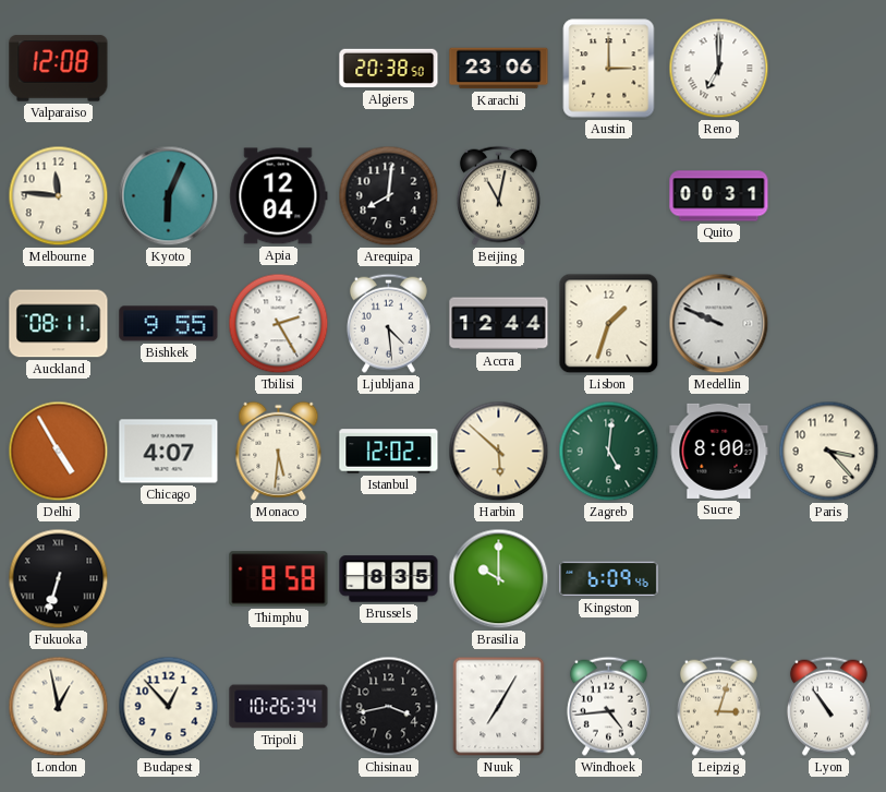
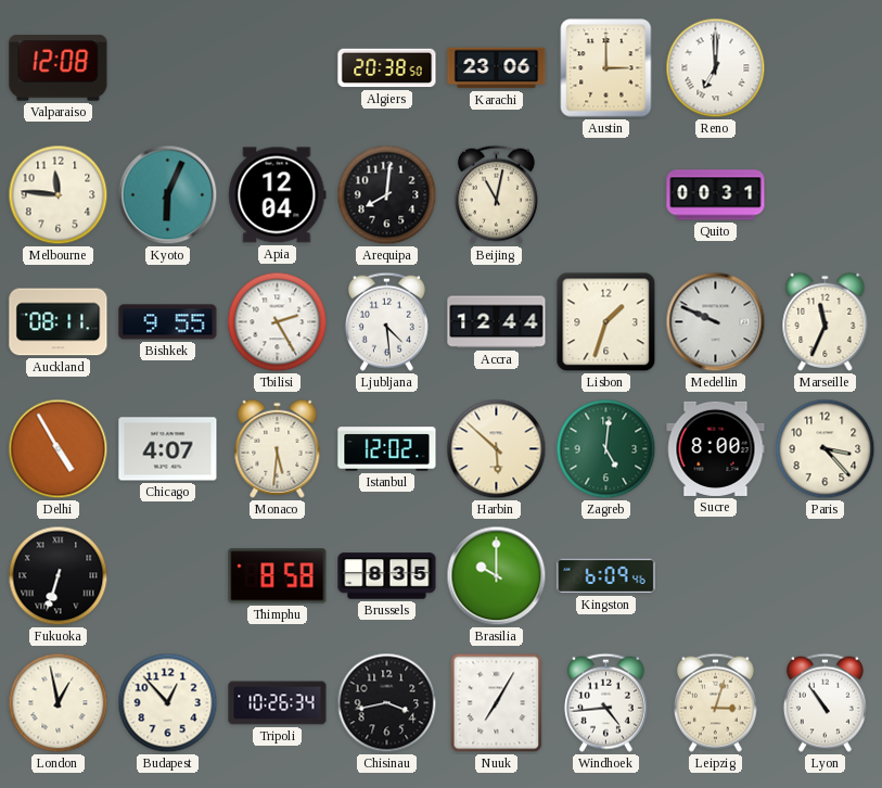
Marseille: none -> 11:34
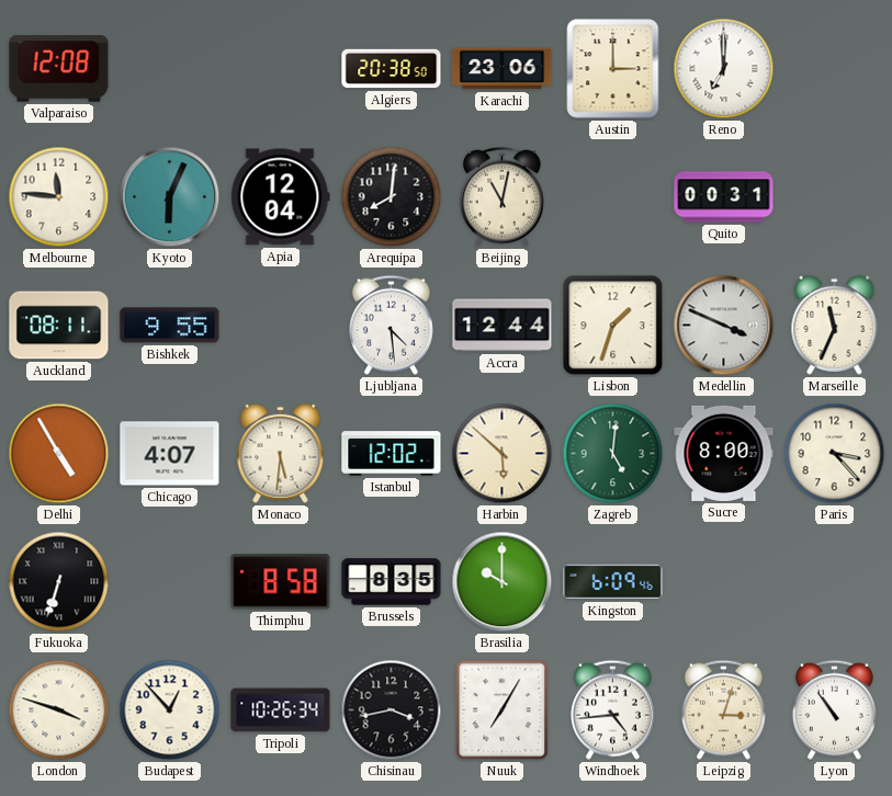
Tbilisi: 2:25 -> none
Medellin: 9:49 -> 3:49
London: 12:58 -> 3:48
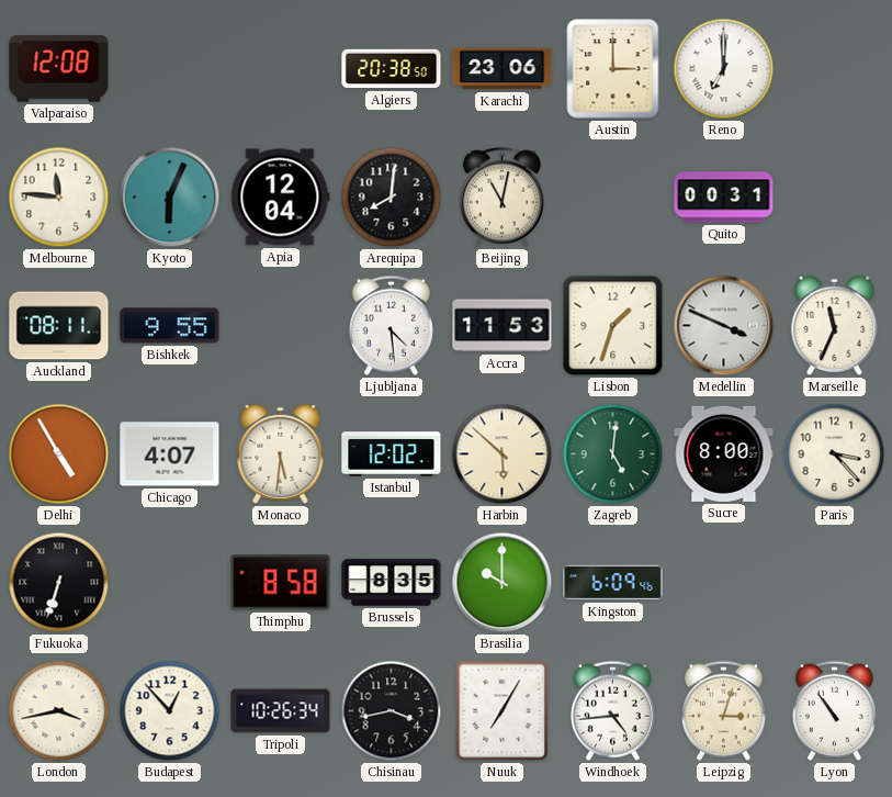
Accra: 12:44 -> 11:53
London: 3:48 -> 3:43
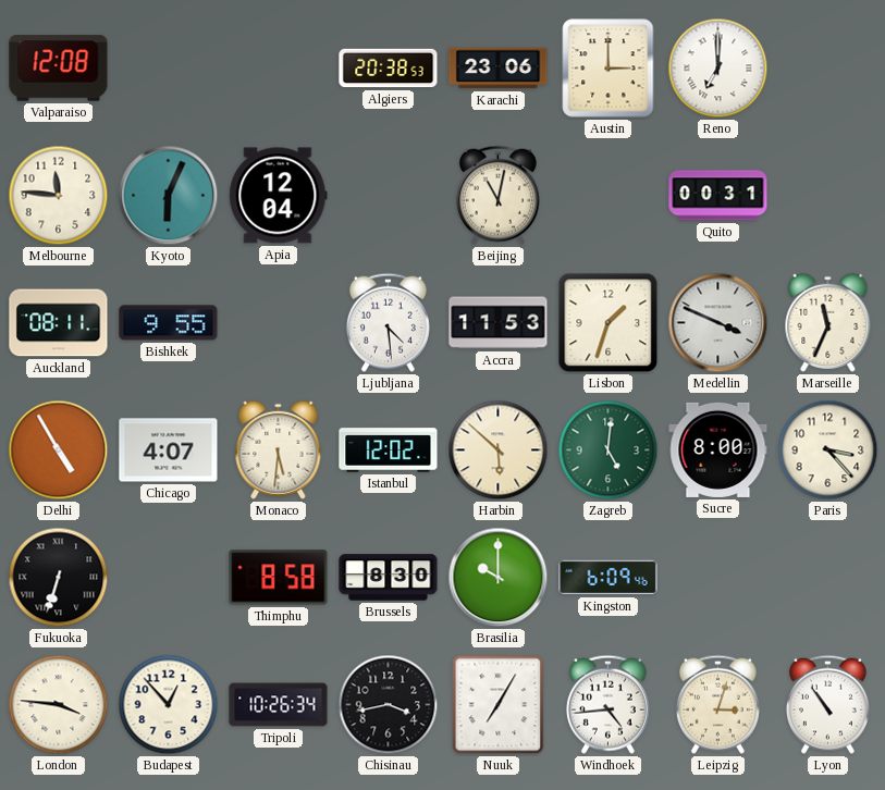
Algiers: 20:38:50 -> 20:38:53
Arequipa: 8:01 -> none
Brussels: 8:35 -> 8:30
London: 3:43 -> 3:46
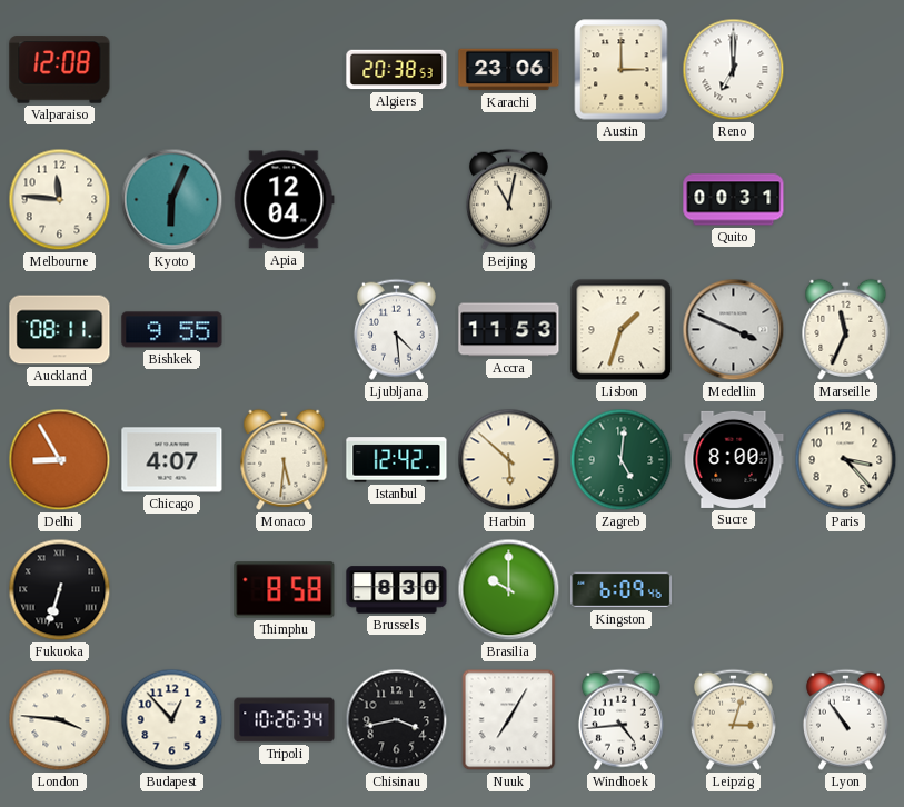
Delhi: 4:55 -> 8:55
Istanbul: 12:02 -> 12:42
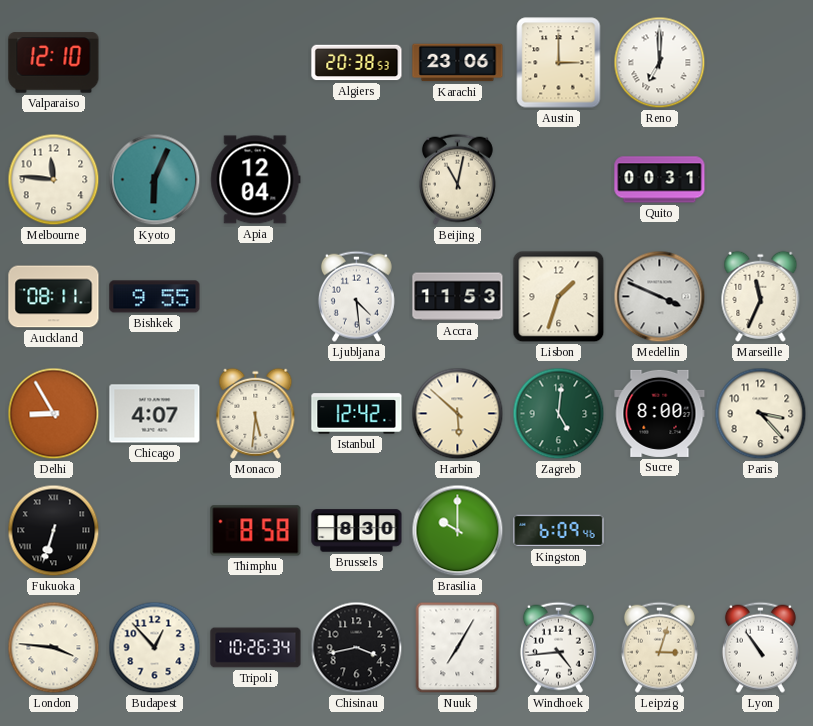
Valparaiso: 12:08 -> 12:10
